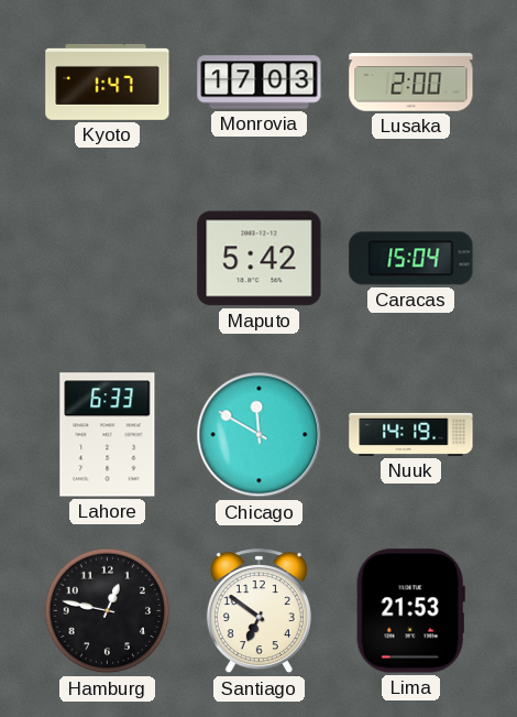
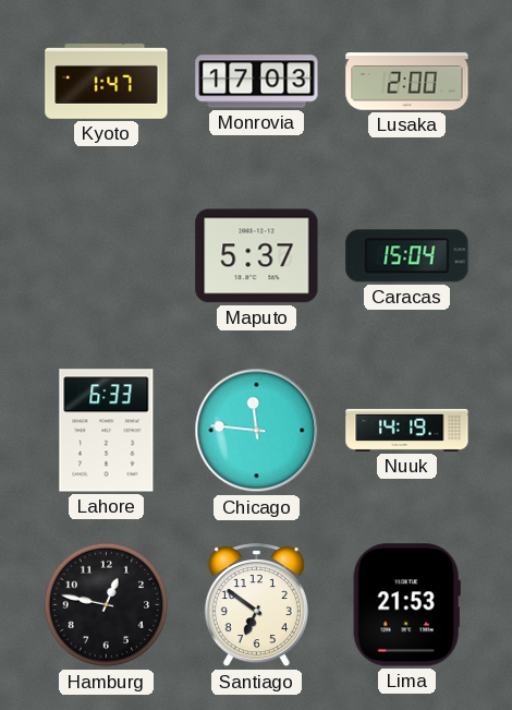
Maputo: 5:42 -> 5:37
Chicago: 11:50 -> 11:46
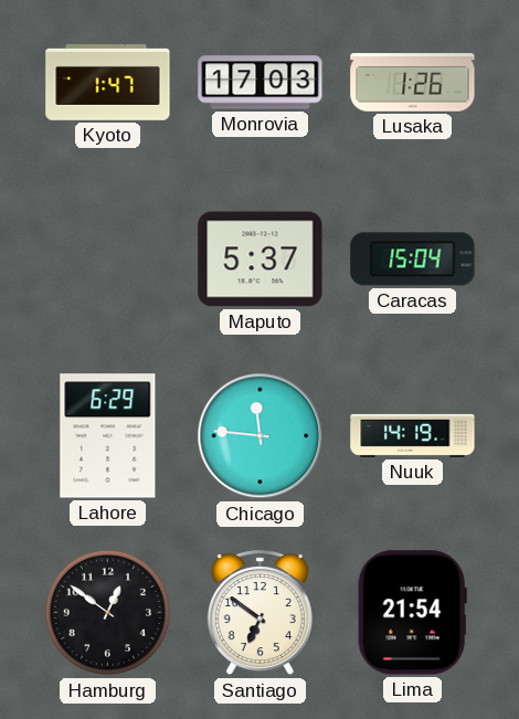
Lusaka: 2:00 -> 1:26
Lahore: 6:33 -> 6:29
Hamburg: 12:47 -> 12:51
Lima: 21:53 -> 21:54
